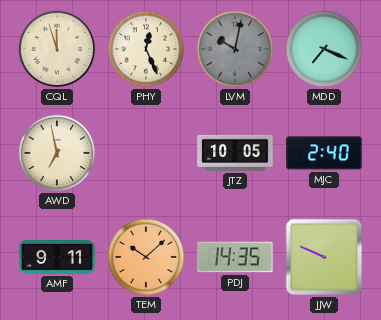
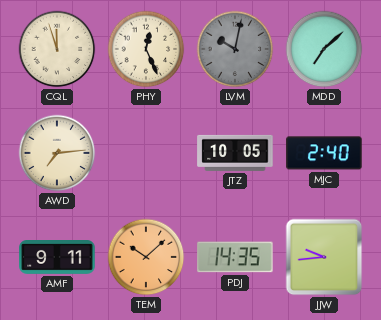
MDD: 7:19 -> 7:08
AWD: 6:58 -> 7:14
JJW: 9:49 -> 9:44
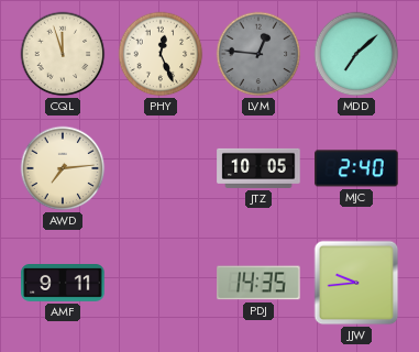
LVM: 10:02 -> 12:46
TEM: 10:08 -> none
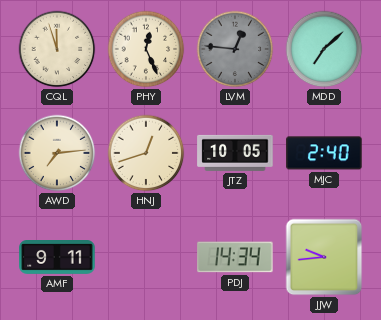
HNJ: none -> 12:42
PDJ: 14:35 -> 14:34
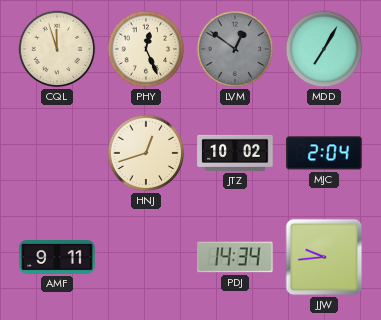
LVM: 12:46 -> 12:51
MDD: 7:08 -> 7:05
AWD: 7:14 -> none
JTZ: 10:05 -> 10:02
MJC: 2:40 -> 2:04
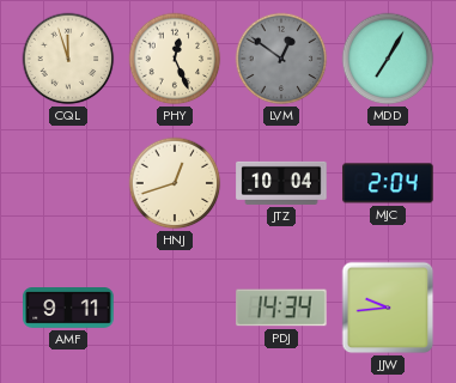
JTZ: 10:02 -> 10:04
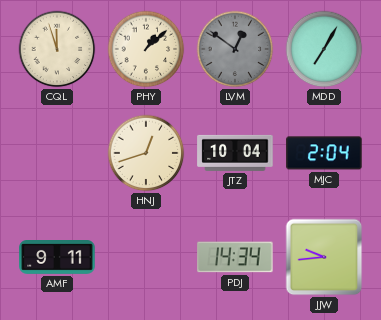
PHY: 12:26 -> 1:08
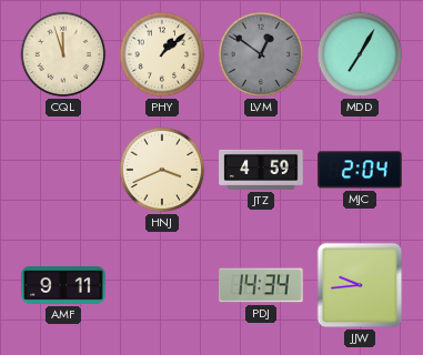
HNJ: 12:42 -> 3:41
JTZ: 10:04 -> 4:59
